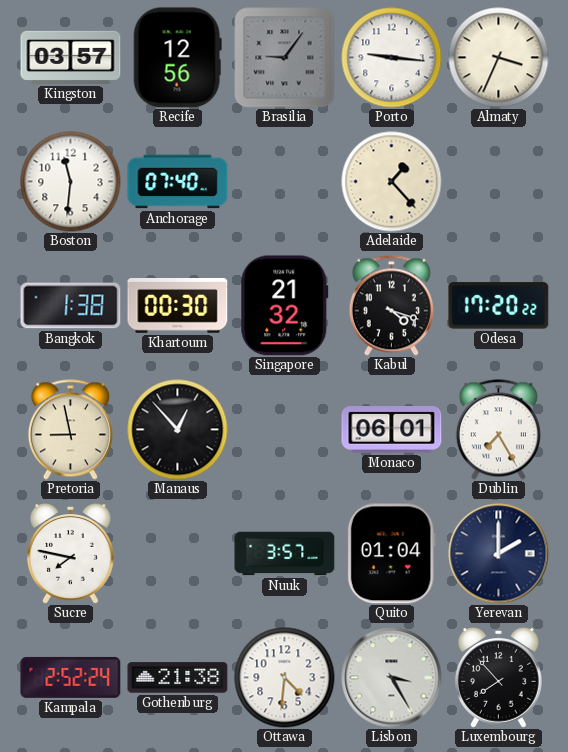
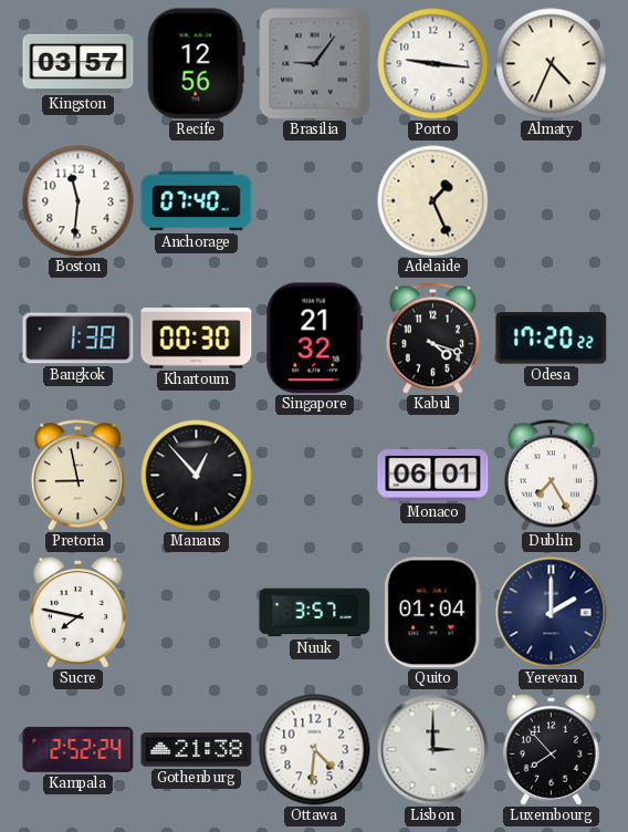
Almaty: 3:34 -> 4:34
Adelaide: 1:23 -> 1:26
Lisbon: 3:25 -> 3:00
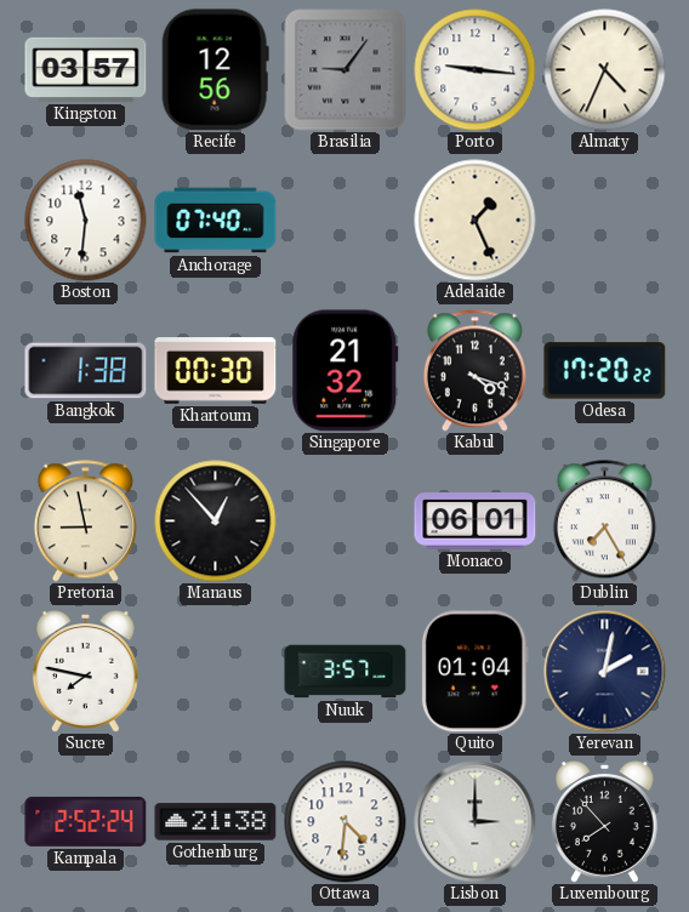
Yerevan: 2:00 -> 2:02
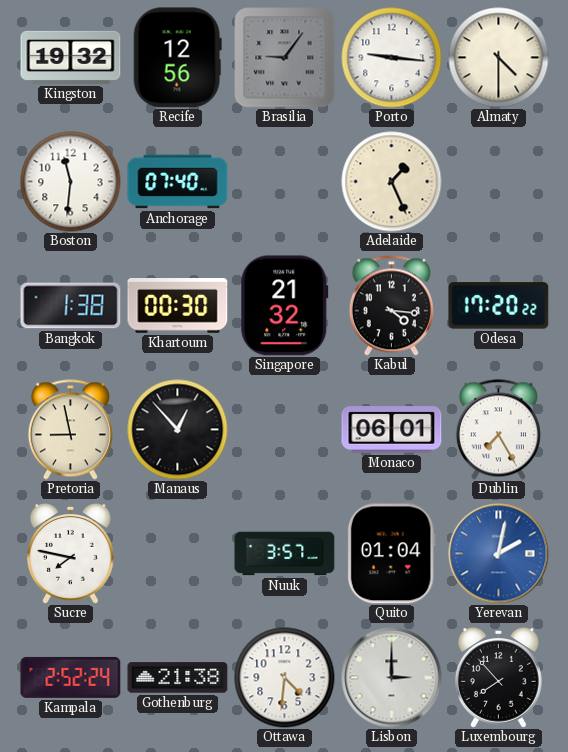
Kingston: 03:57 -> 19:32
Almaty: 4:34 -> 4:30
Kabul: 4:18 -> 4:16
Yerevan dial: navy -> blue
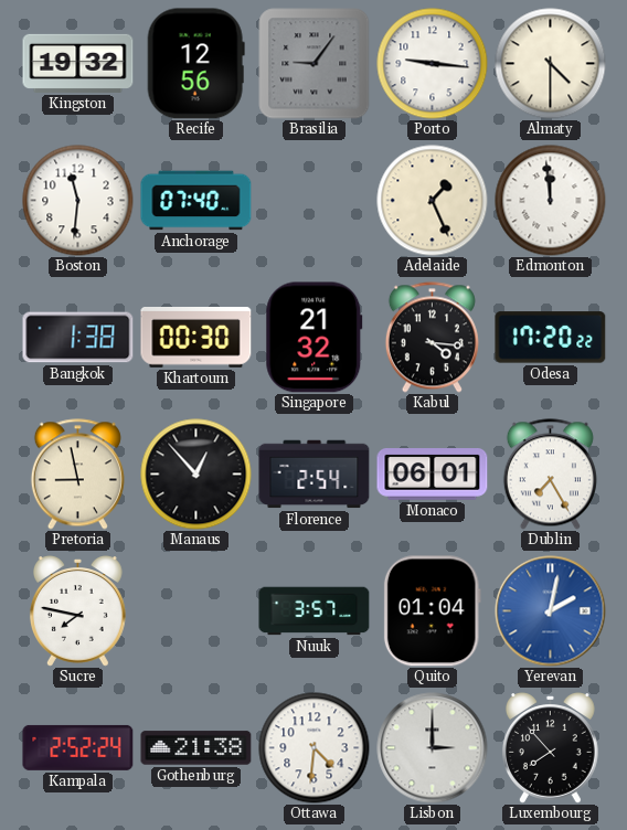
Edmonton: none -> 11:59
Florence: none -> 2:54
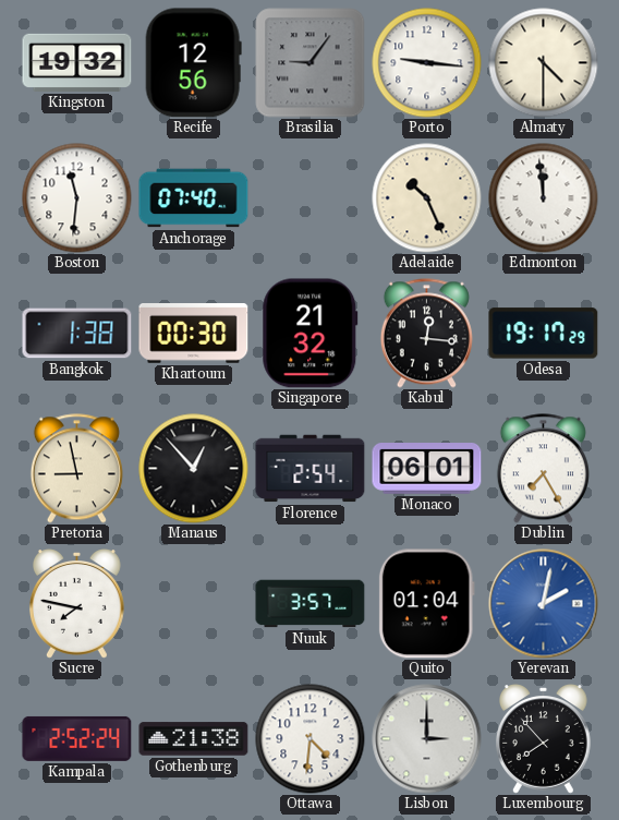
Adelaide: 1:26 -> 10:26
Kabul: 4:16 -> 12:16
Odesa: 17:20 -> 19:17
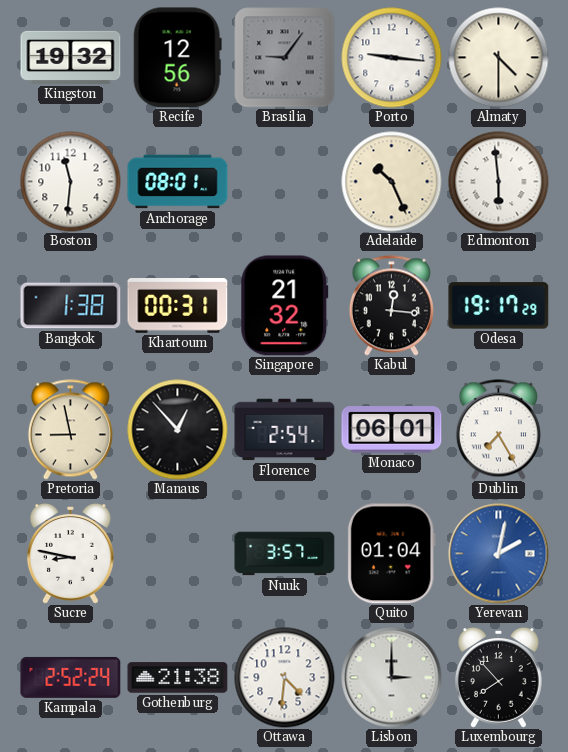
Anchorage: 07:40 -> 08:01
Edmonton: 11:59 -> 5:59
Khartoum: 00:30 -> 00:31
Sucre: 7:47 -> 8:47
